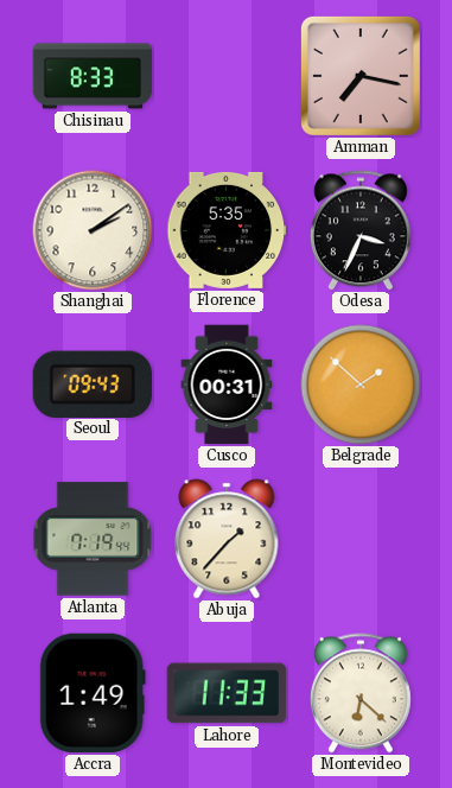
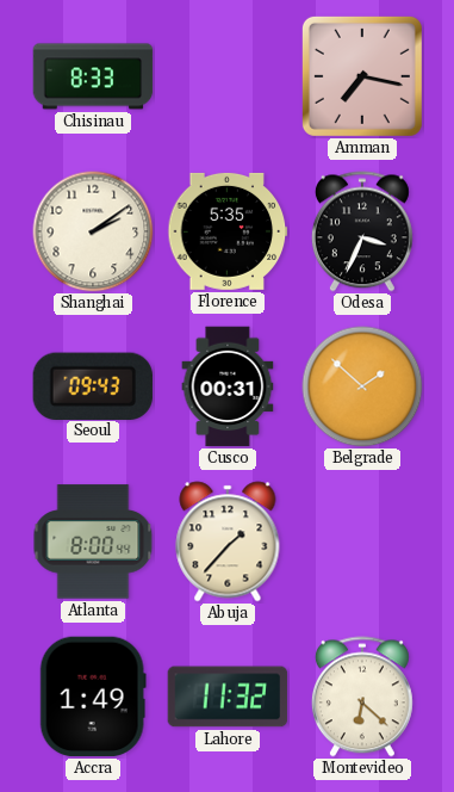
Atlanta: 7:19 -> 8:00
Lahore: 11:33 -> 11:32
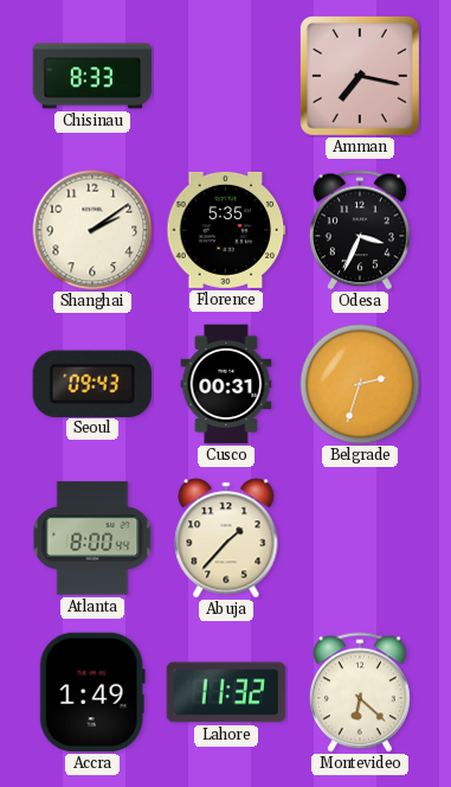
Belgrade: 1:52 -> 2:33
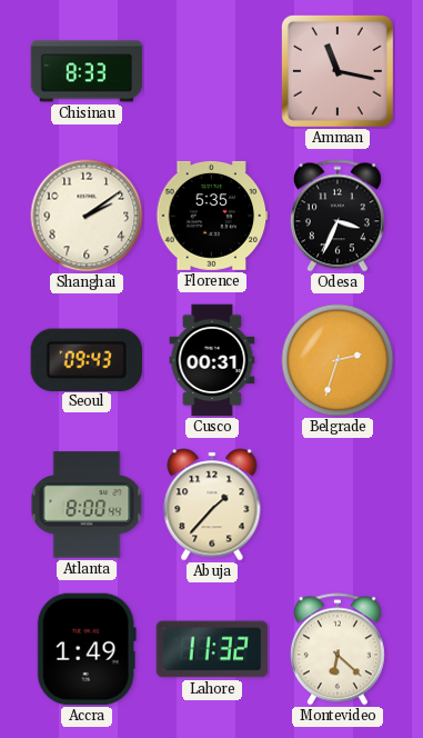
Amman: 7:17 -> 11:17
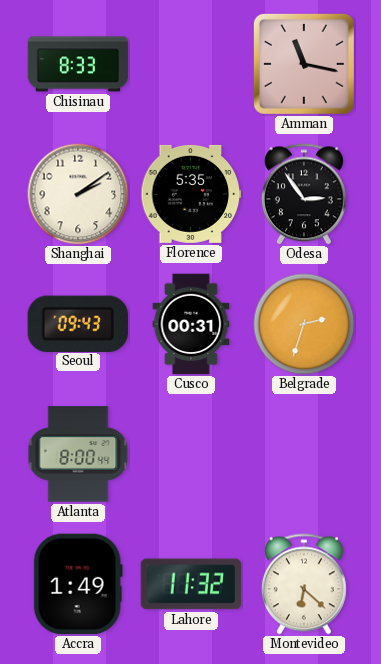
Odesa: 3:34 -> 2:54
Abuja: 1:37 -> none
